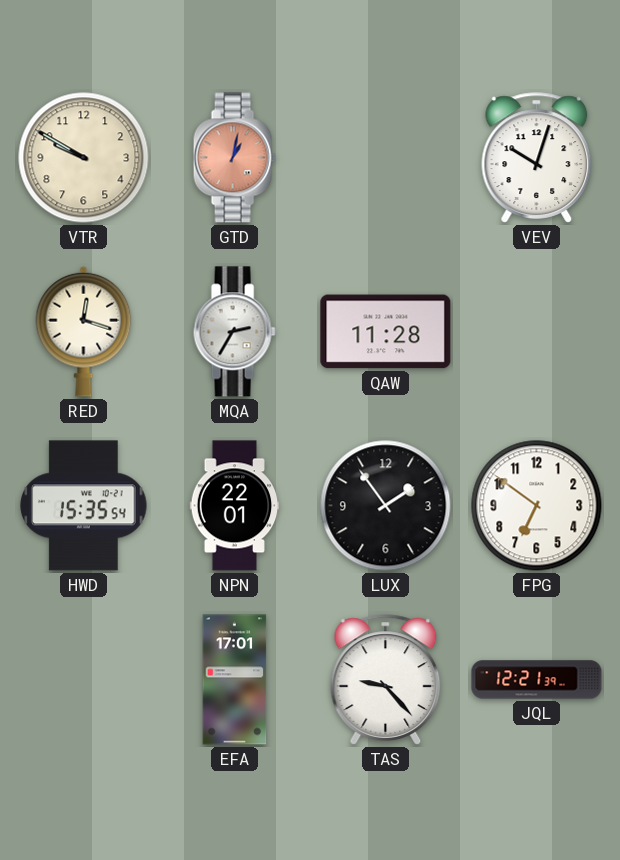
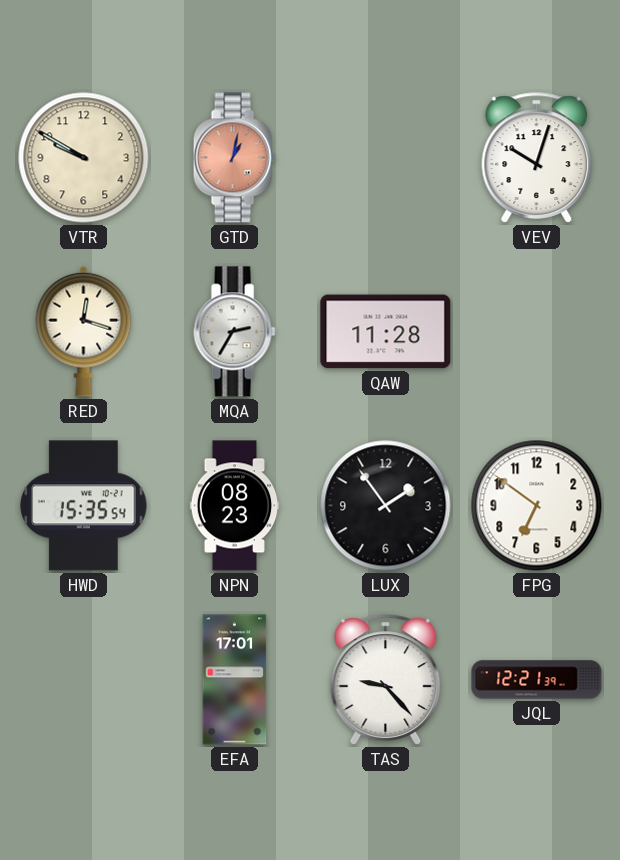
NPN: 22:01 -> 08:23
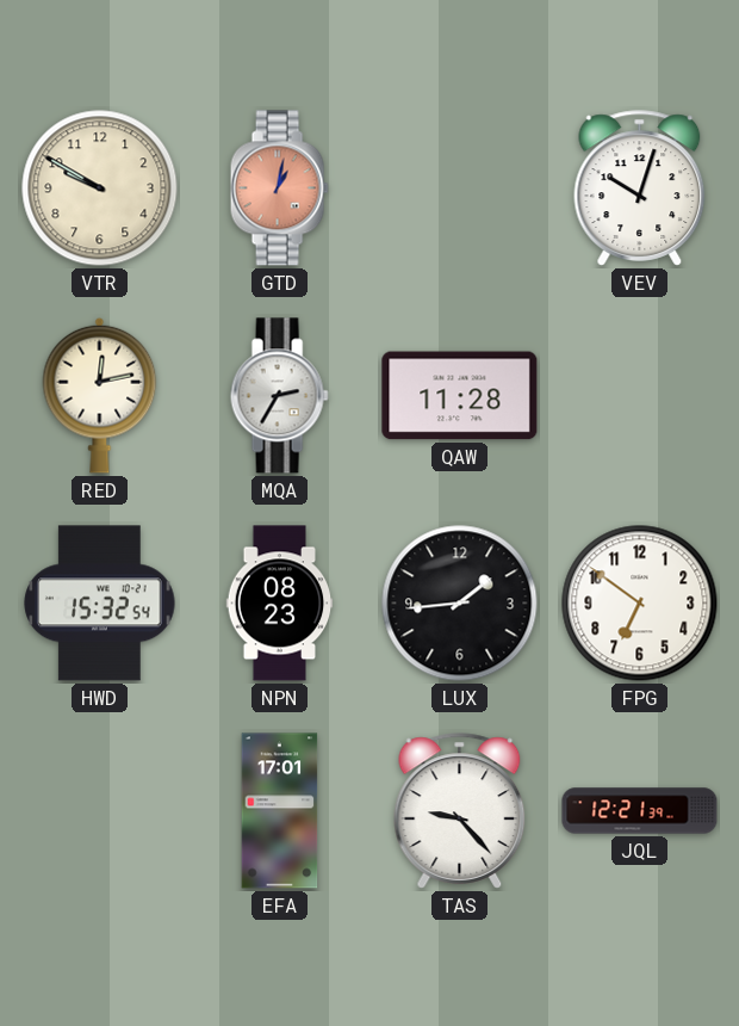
RED: 12:18 -> 12:13
HWD: 15:35 -> 15:32
LUX: 1:54 -> 1:44
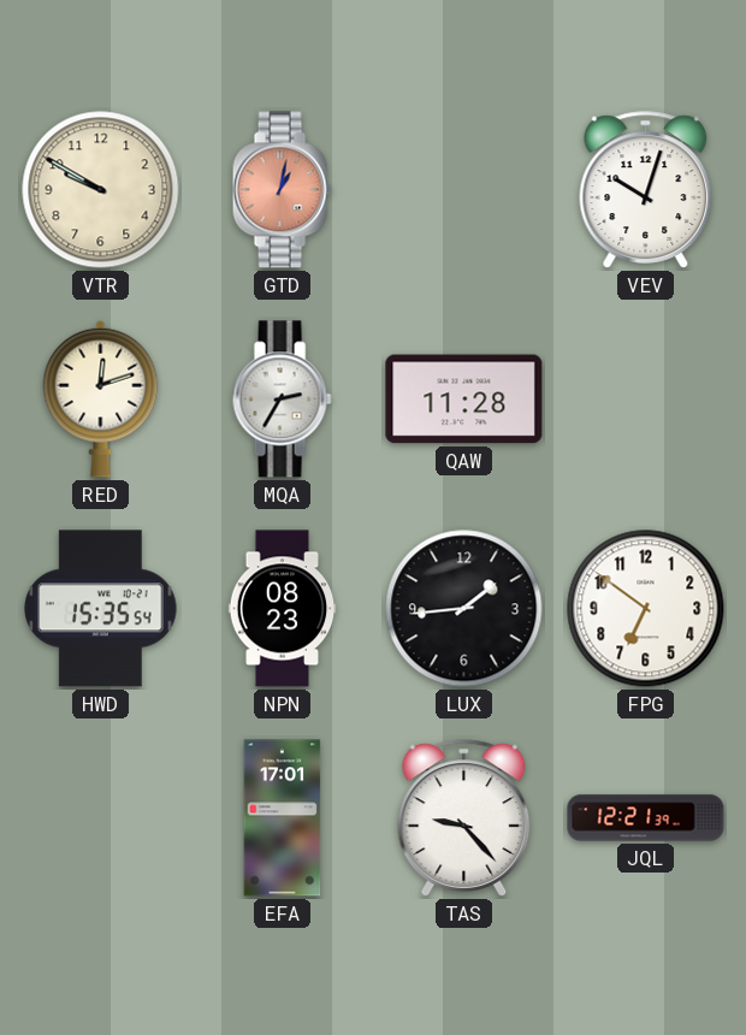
RED: 12:13 -> 12:12
HWD: 15:32 -> 15:35
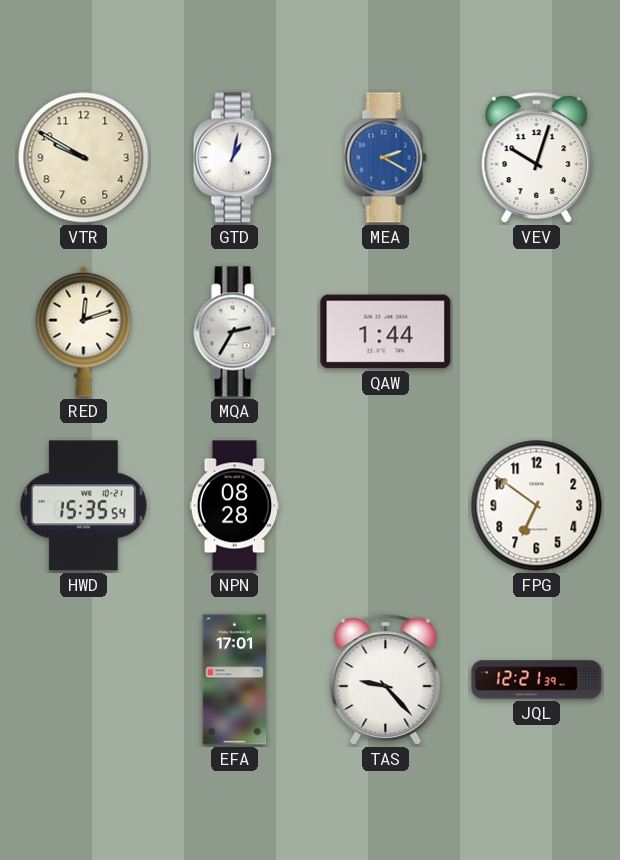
GTD dial: salmon -> white
MEA: none -> 2:20
QAW: 11:28 -> 1:44
NPN: 08:23 -> 08:28
LUX: 1:44 -> none
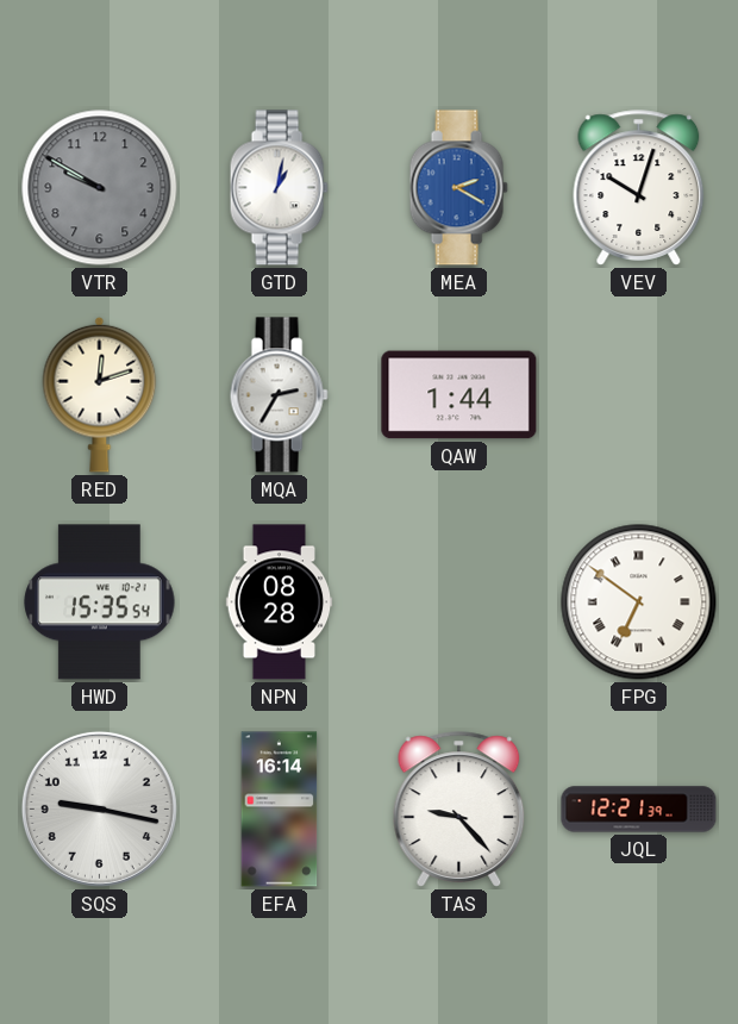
VTR dial: cream -> grey
FPG numerals: Arabic -> Roman
SQS: none -> 9:17
EFA: 17:01 -> 16:14
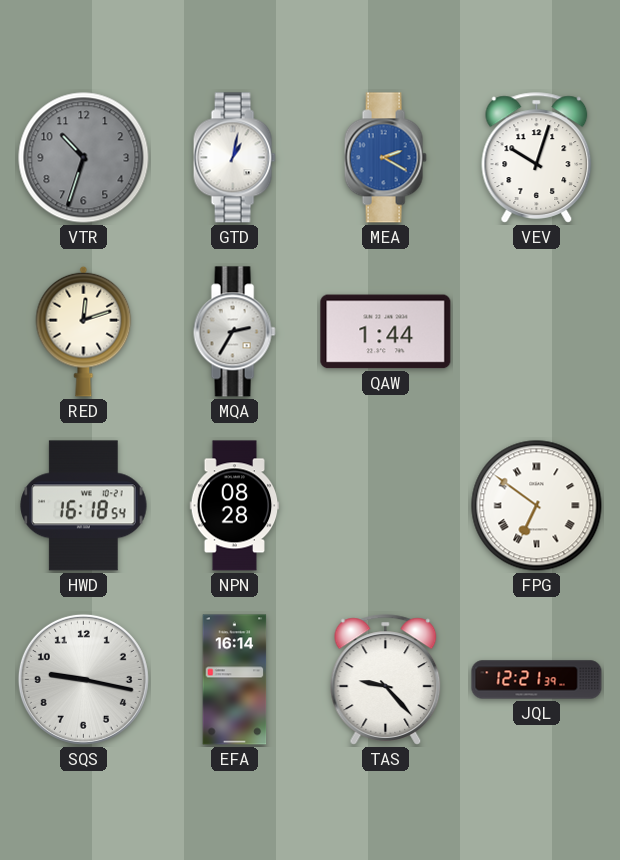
VTR: 9:50 -> 10:33
HWD: 15:35 -> 16:18
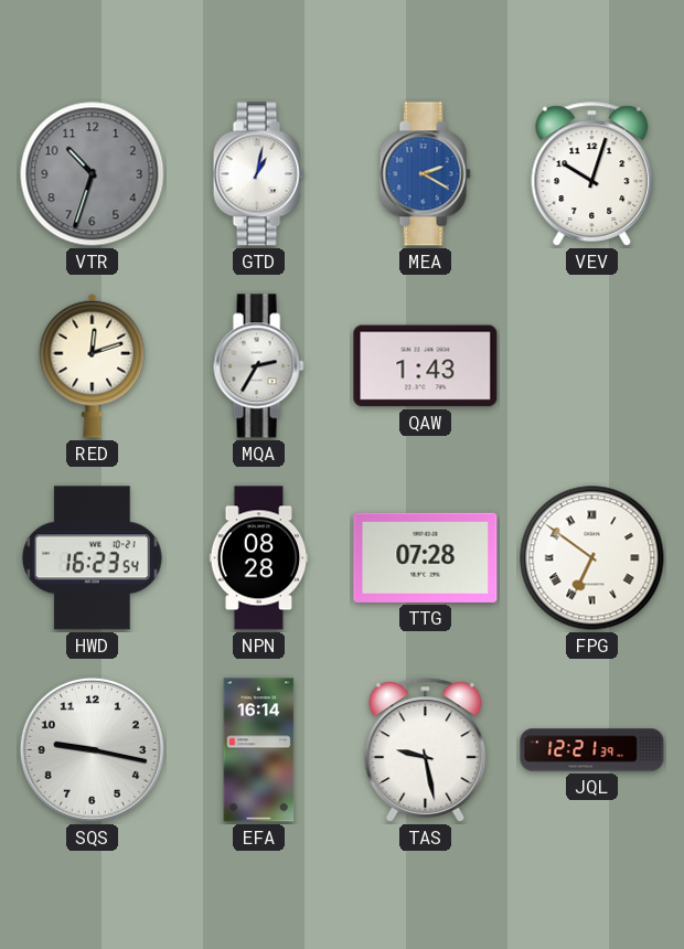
QAW: 1:44 -> 1:43
HWD: 16:18 -> 16:23
TTG: none -> 07:28
TAS: 9:23 -> 9:28
